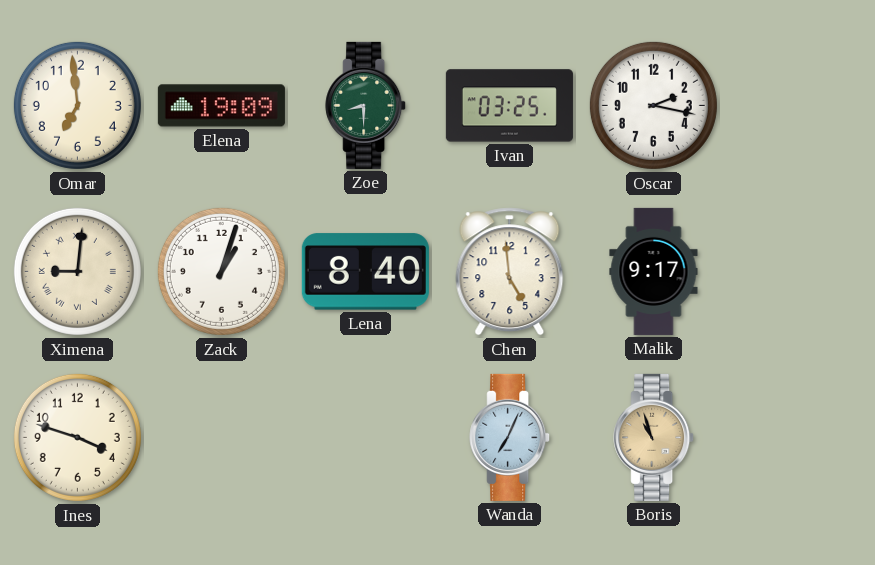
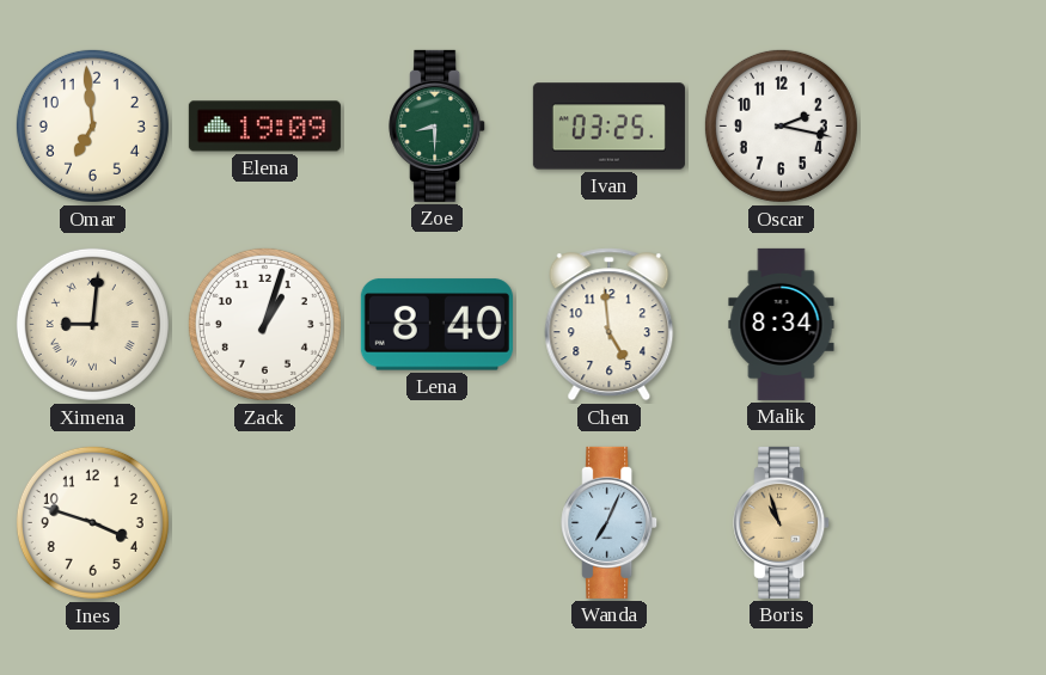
Malik: 9:17 -> 8:34
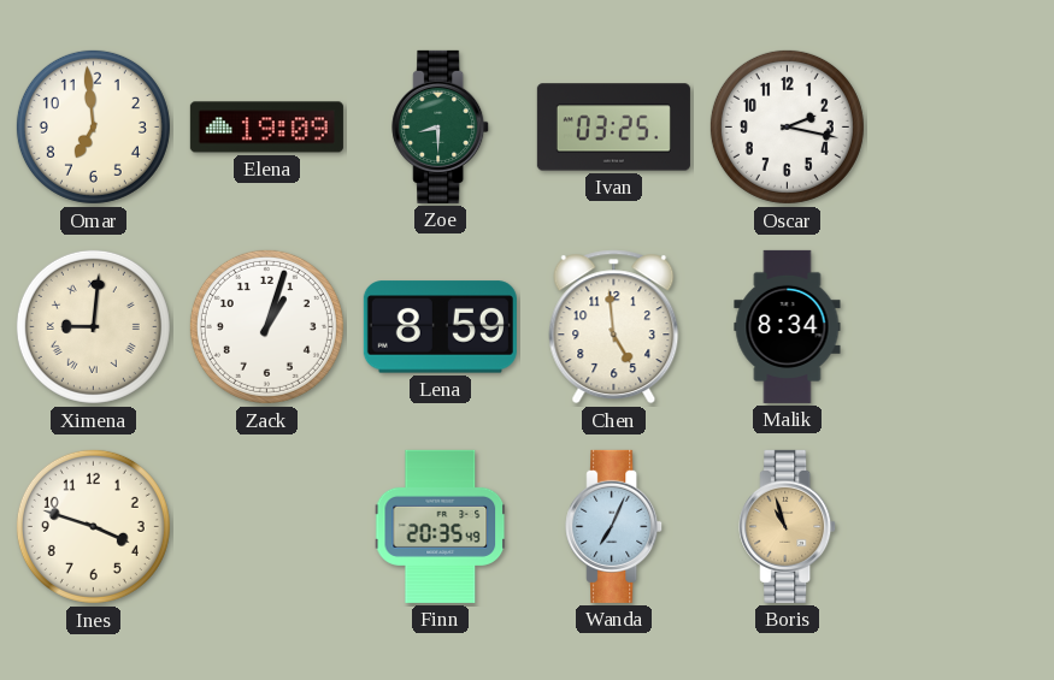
Lena: 8:40 -> 8:59
Finn: none -> 20:35
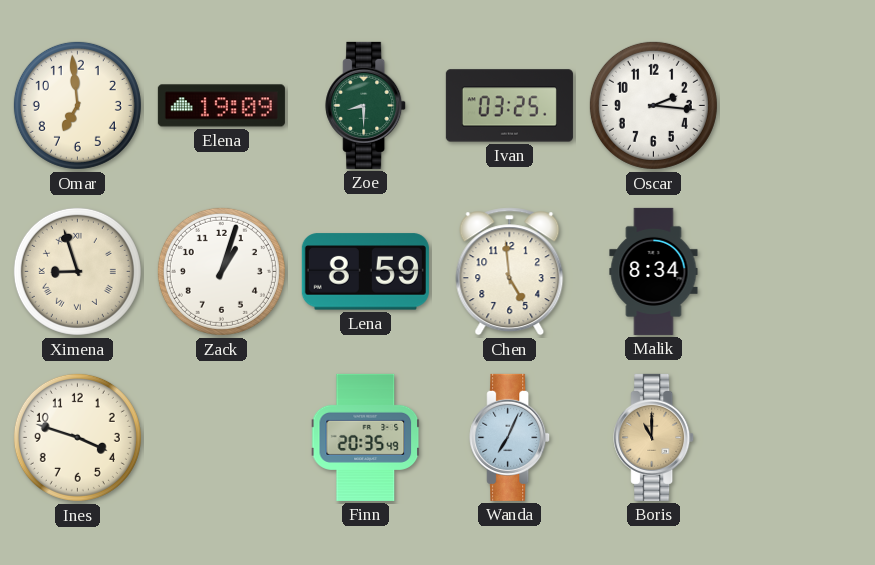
Oscar: 2:17 -> 2:16
Ximena: 9:01 -> 8:57
Boris: 10:57 -> 11:00
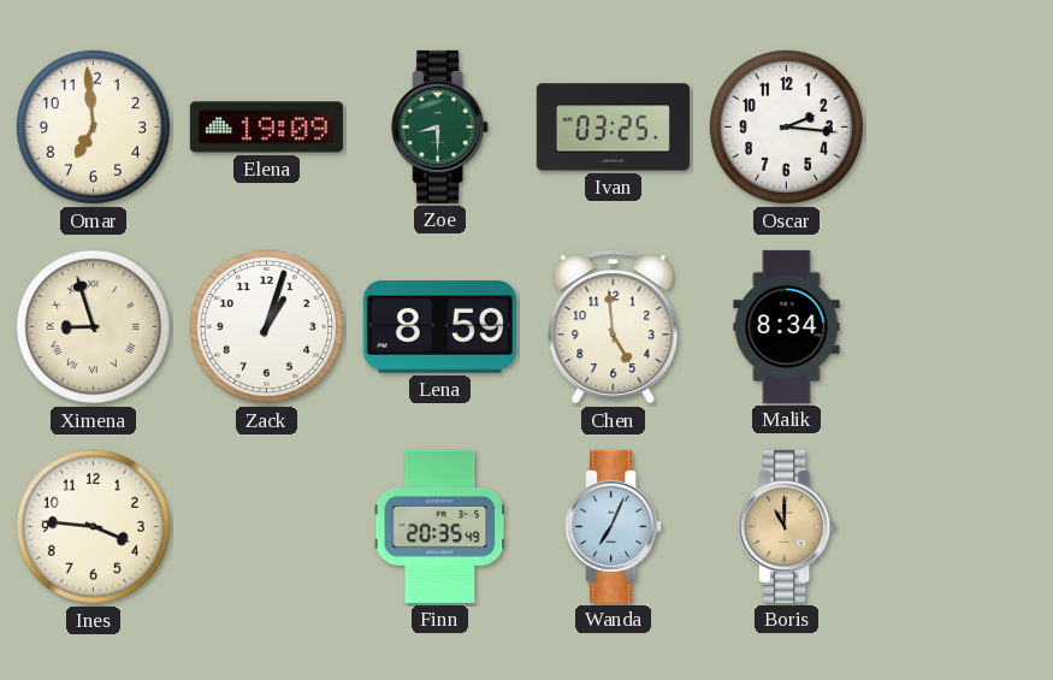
Ines: 3:48 -> 3:46
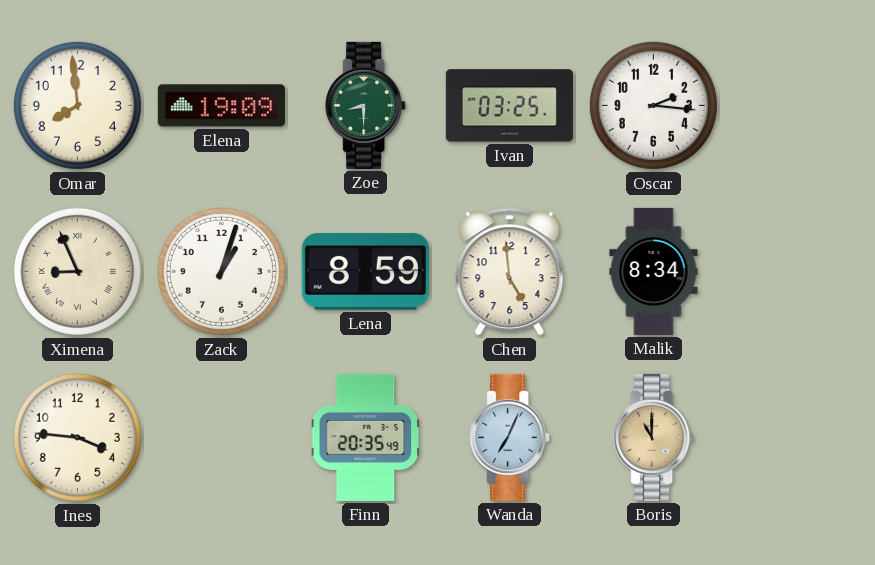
Omar: 6:59 -> 7:59
Ximena: 8:57 -> 8:56
